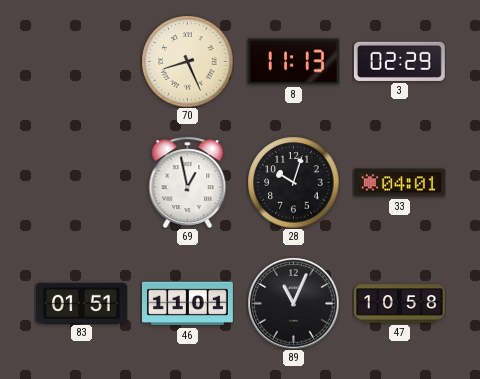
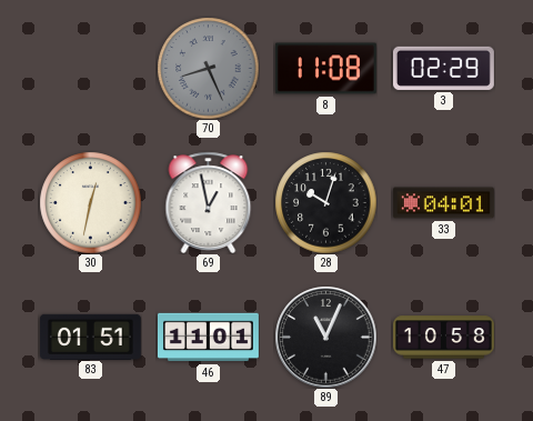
70 dial: cream -> grey
8: 11:13 -> 11:08
30: none -> 12:32
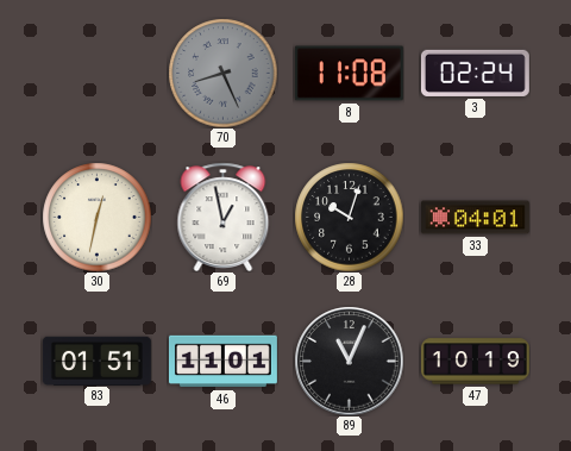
3: 02:29 -> 02:24
47: 10:58 -> 10:19
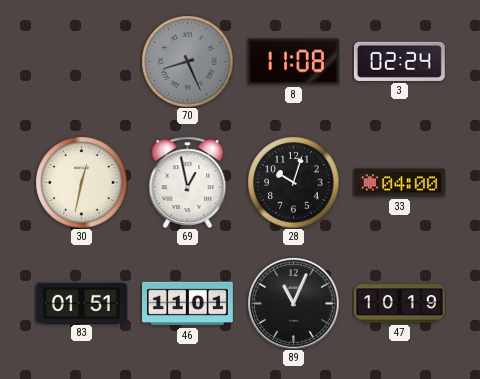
33: 04:01 -> 04:00
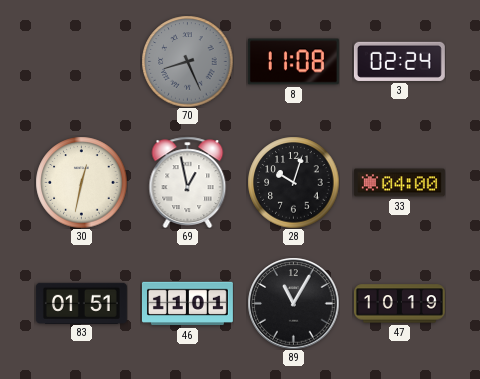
89: 11:04 -> 11:05
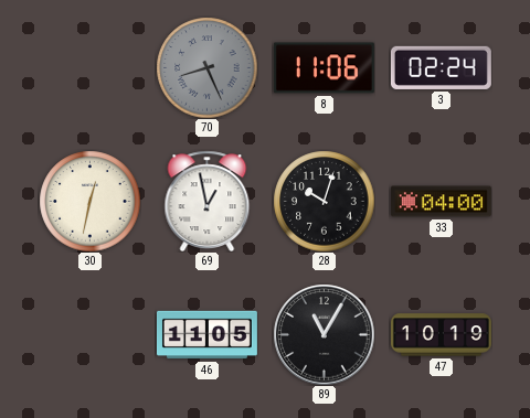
8: 11:08 -> 11:06
83: 01:51 -> none
46: 11:01 -> 11:05
